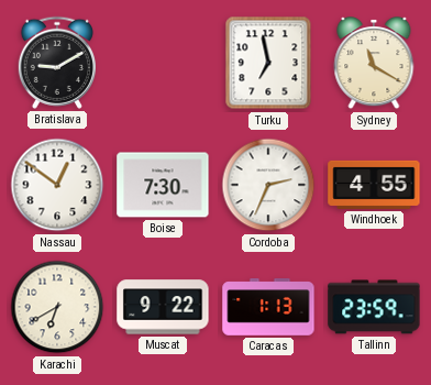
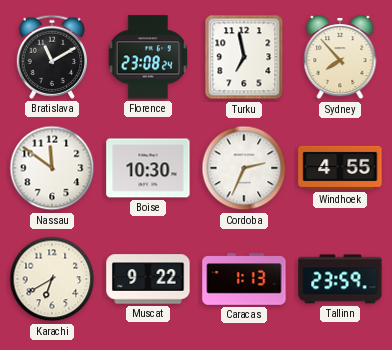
Bratislava: 9:10 -> 11:10
Florence: none -> 23:08
Sydney: 11:20 -> 7:53
Nassau: 12:51 -> 11:51
Boise: 7:30 -> 10:30
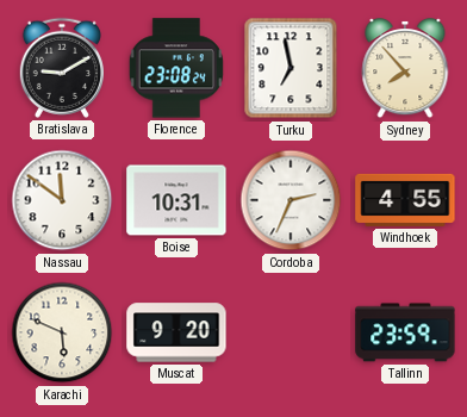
Bratislava: 11:10 -> 9:10
Boise: 10:30 -> 10:31
Karachi: 6:40 -> 5:49
Muscat: 9:22 -> 9:20
Caracas: 1:13 -> none
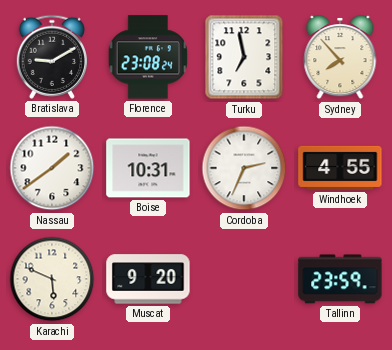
Nassau: 11:51 -> 1:39
